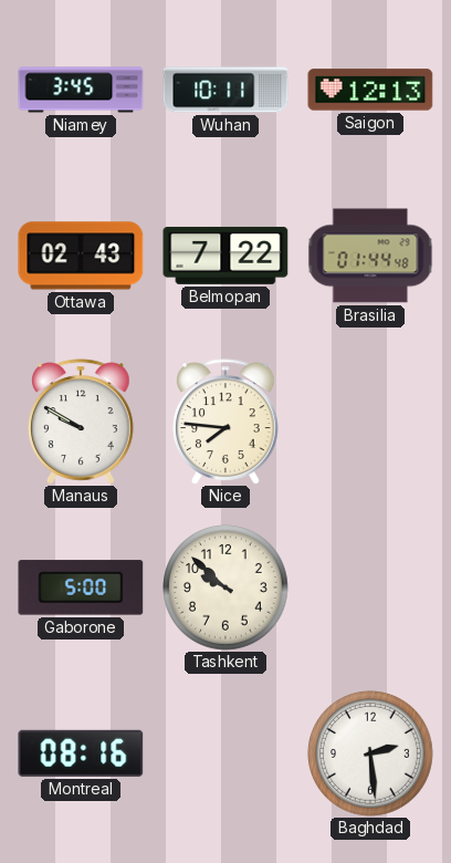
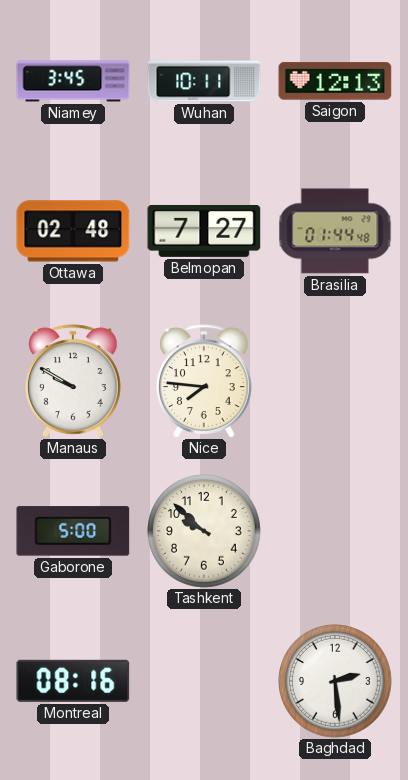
Ottawa: 02:43 -> 02:48
Belmopan: 7:22 -> 7:27
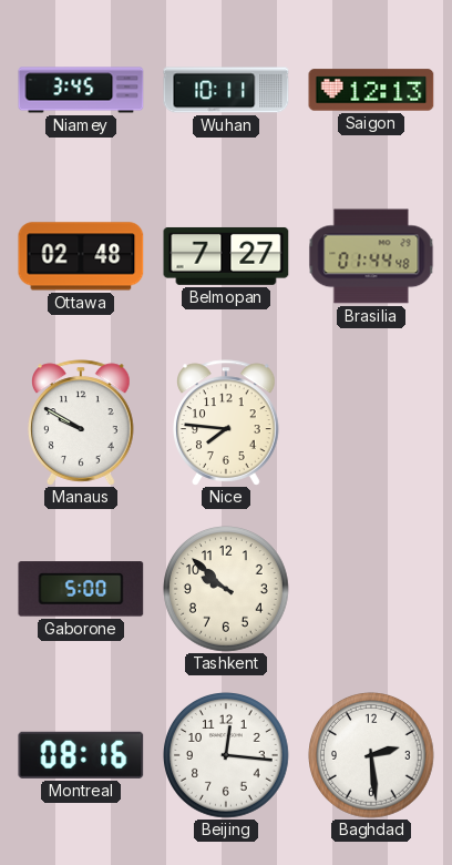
Beijing: none -> 12:16
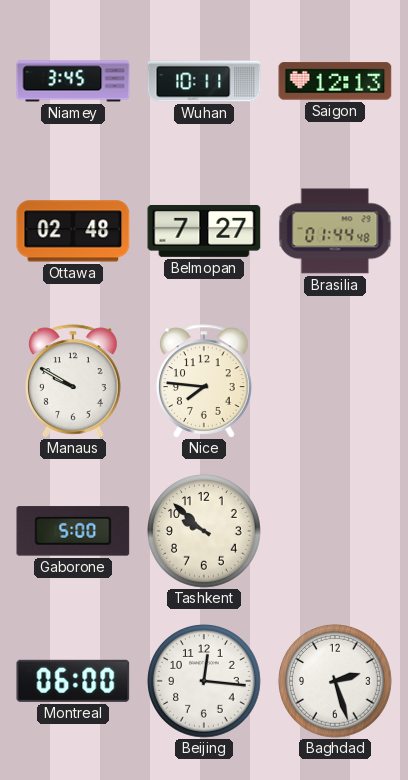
Montreal: 08:16 -> 06:00
Baghdad: 2:29 -> 2:27
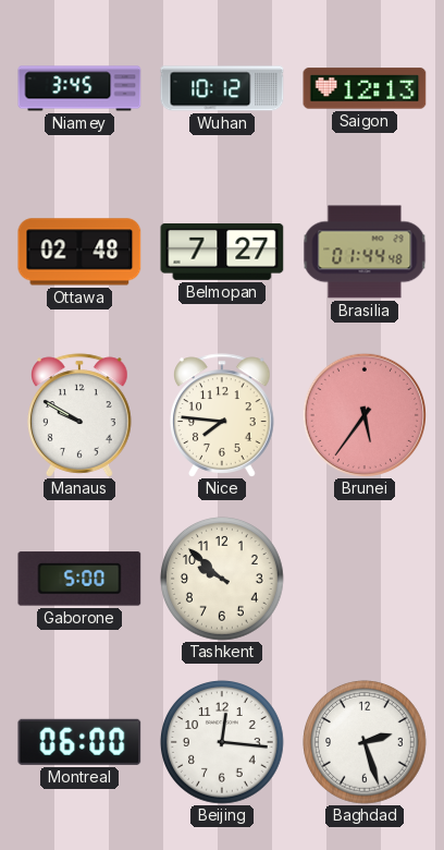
Wuhan: 10:11 -> 10:12
Brunei: none -> 5:36
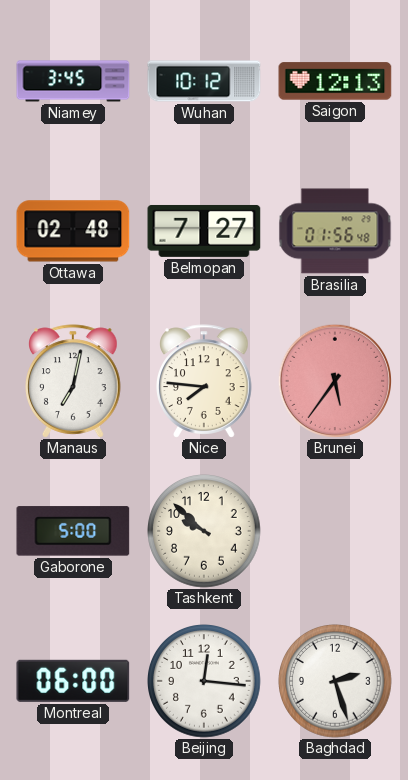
Brasilia: 01:44 -> 01:56
Manaus: 9:50 -> 7:02
